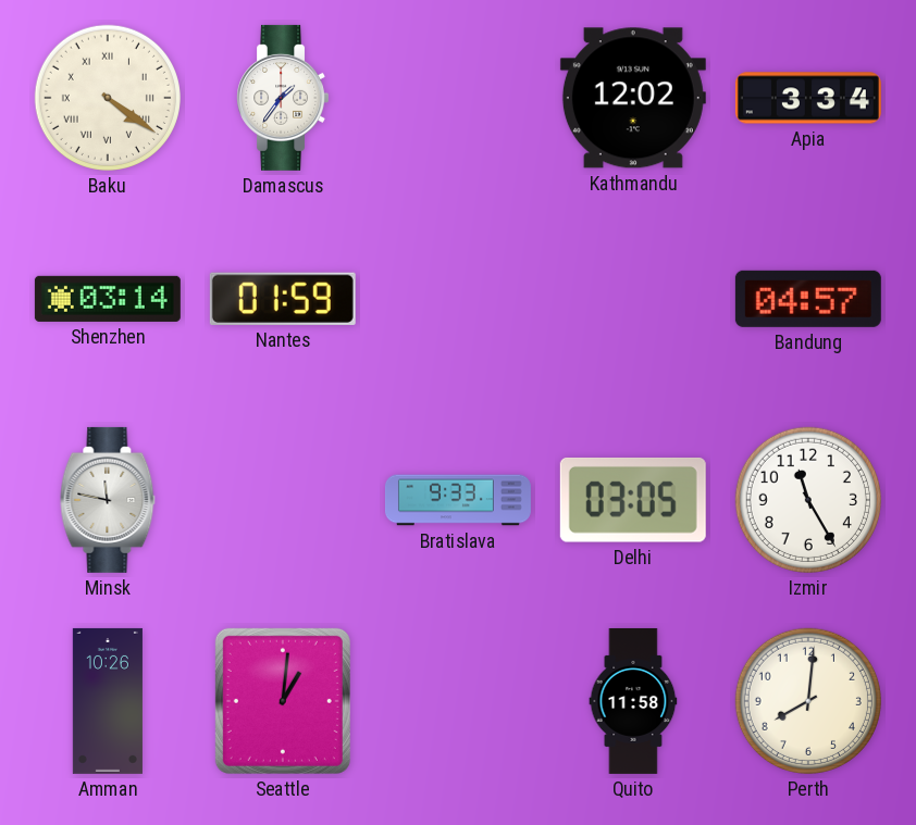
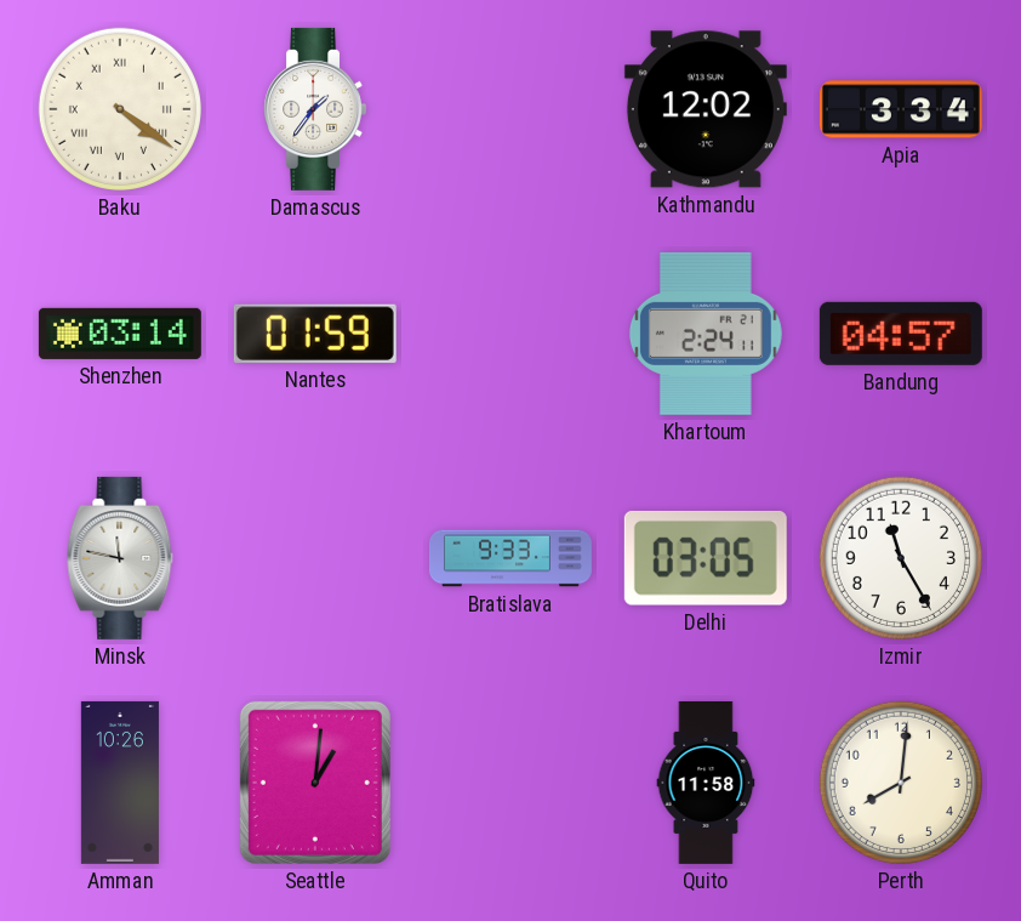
Khartoum: none -> 2:24
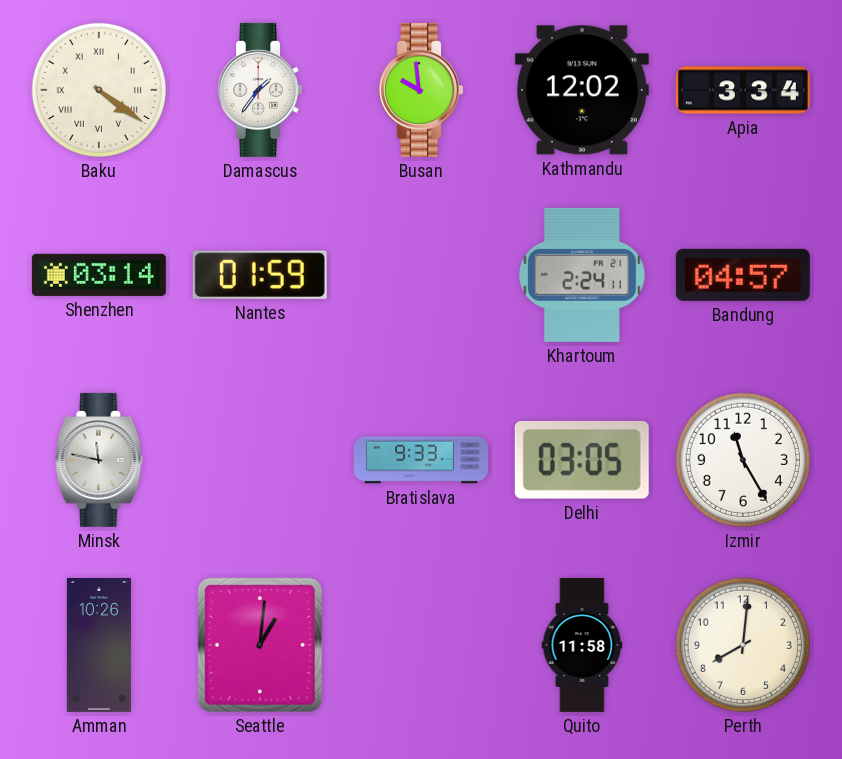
Busan: none -> 9:59
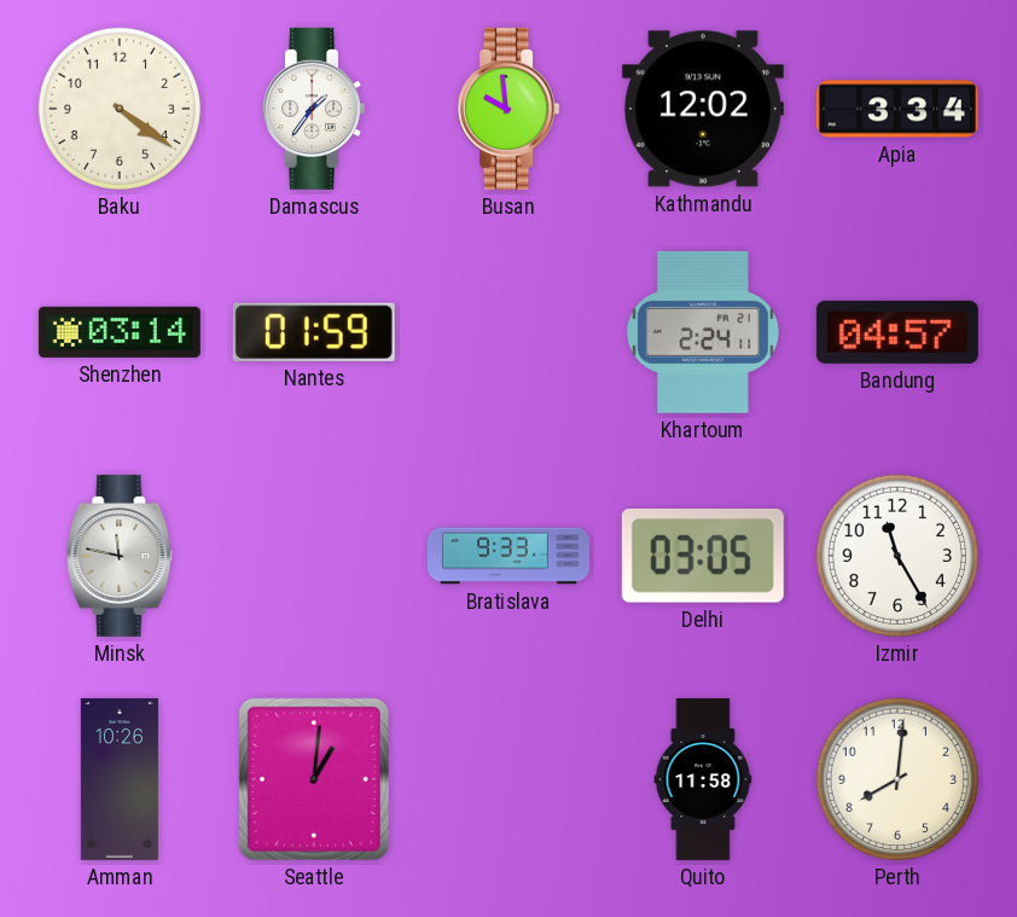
Baku numerals: Roman -> Arabic
